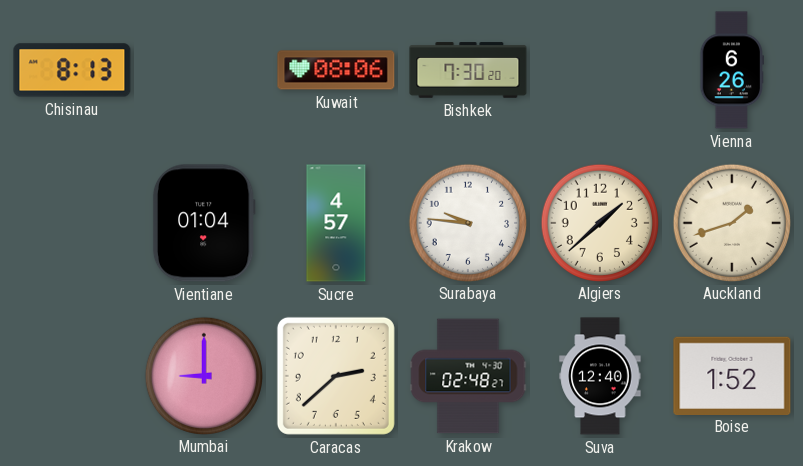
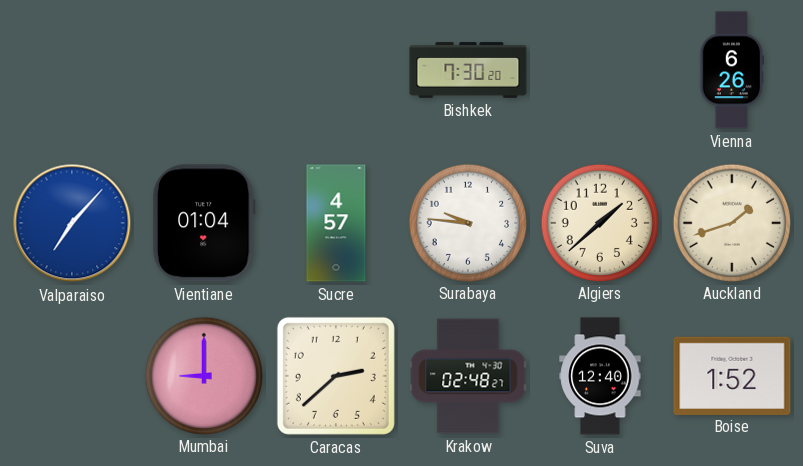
Chisinau: 8:13 -> none
Kuwait: 08:06 -> none
Valparaiso: none -> 7:07
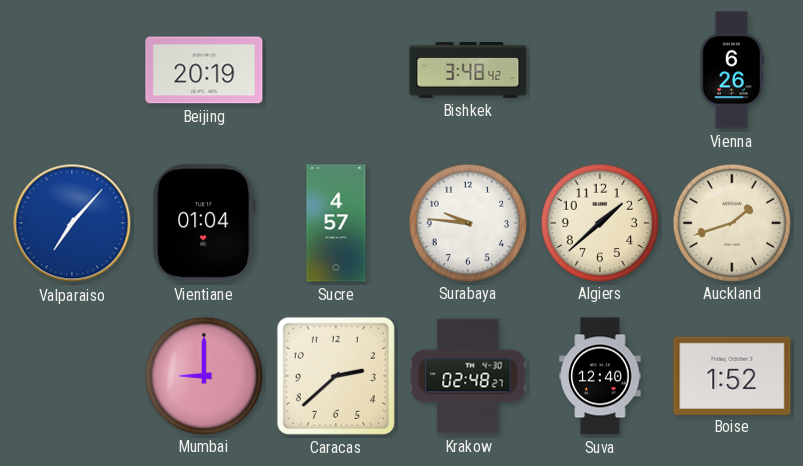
Beijing: none -> 20:19
Bishkek: 7:30 -> 3:48
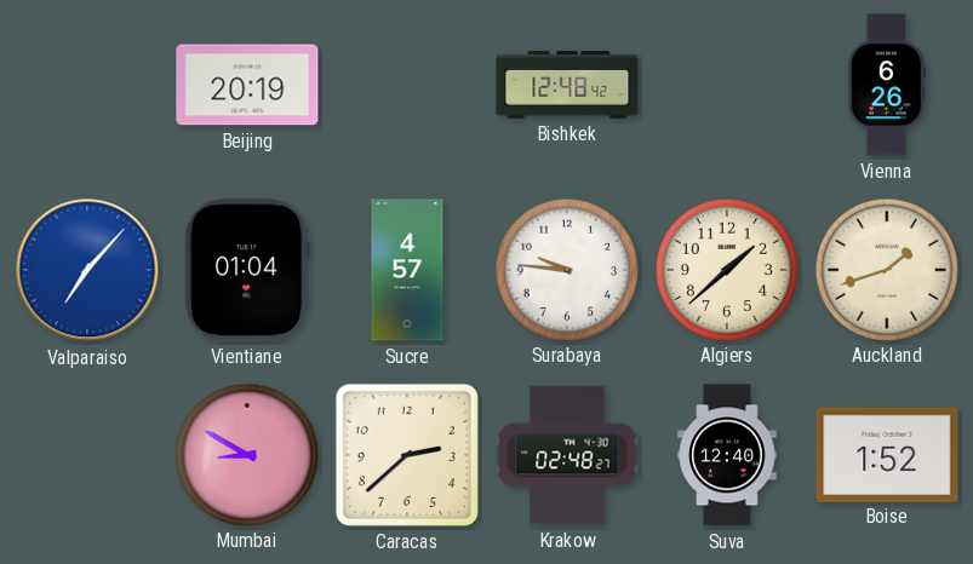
Bishkek: 3:48 -> 12:48
Mumbai: 9:00 -> 8:50
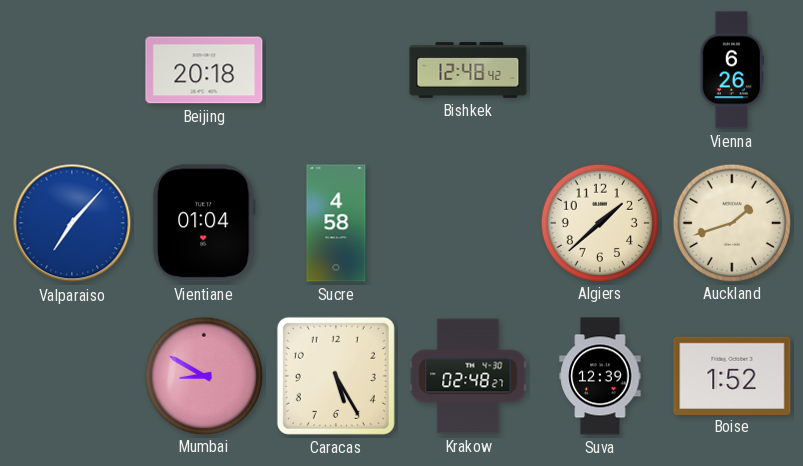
Beijing: 20:19 -> 20:18
Sucre: 4:57 -> 4:58
Surabaya: 9:46 -> none
Caracas: 2:38 -> 5:25
Suva: 12:40 -> 12:39
